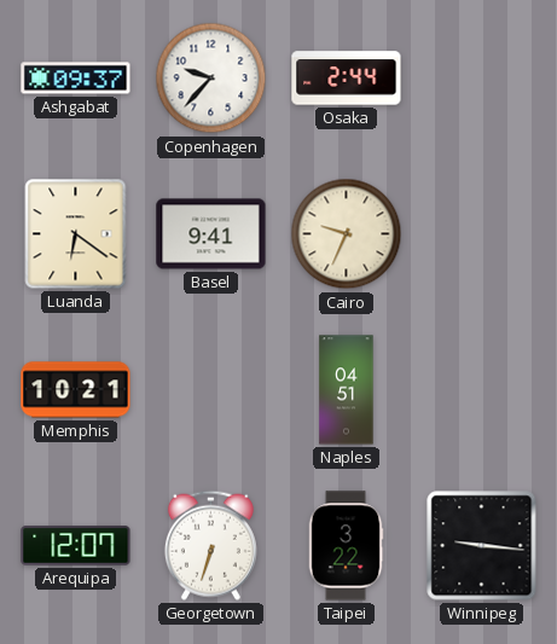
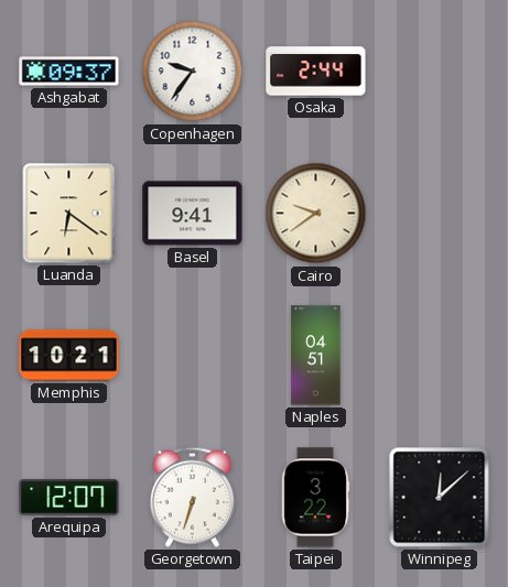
Copenhagen: 9:37 -> 9:36
Cairo: 9:34 -> 9:39
Winnipeg: 9:16 -> 12:08
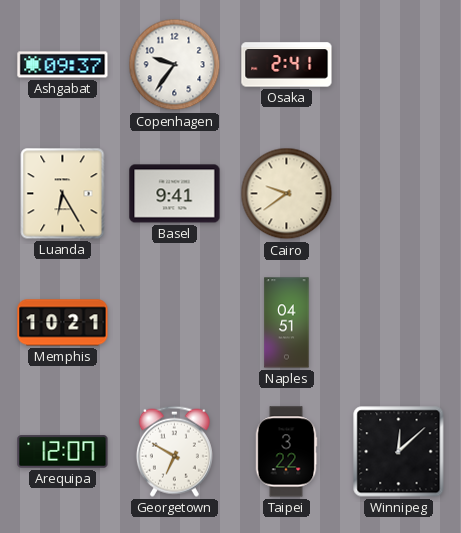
Osaka: 2:44 -> 2:41
Luanda: 6:21 -> 6:25
Georgetown: 6:33 -> 6:50
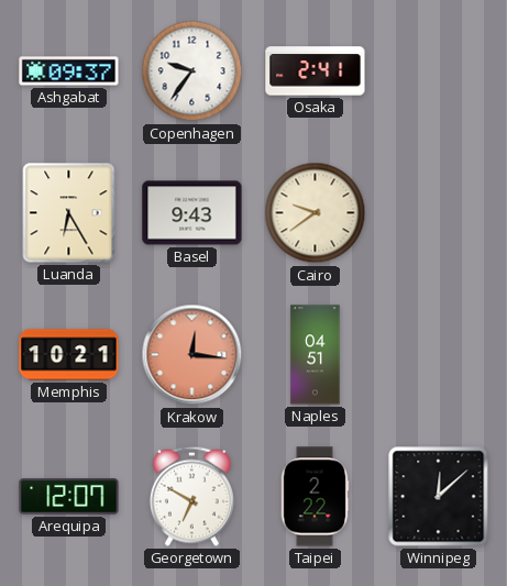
Basel: 9:41 -> 9:43
Krakow: none -> 12:16
Taipei: 3:22 -> 2:22
